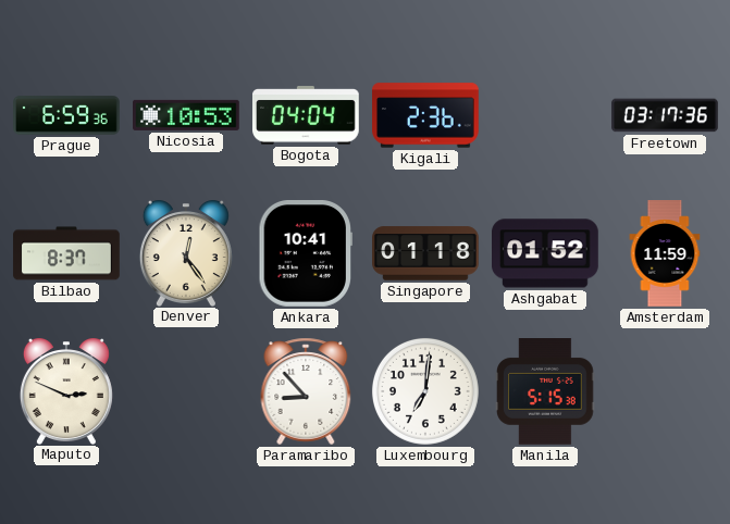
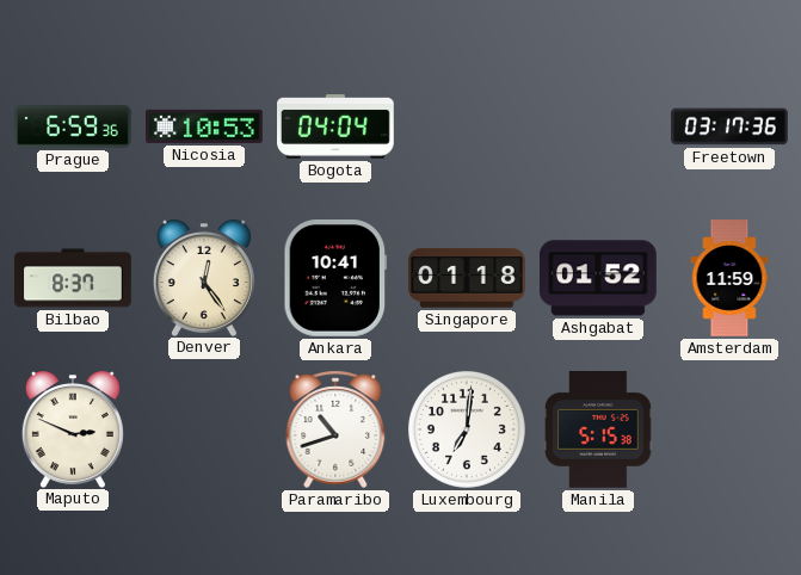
Kigali: 2:36 -> none
Paramaribo: 8:53 -> 10:42
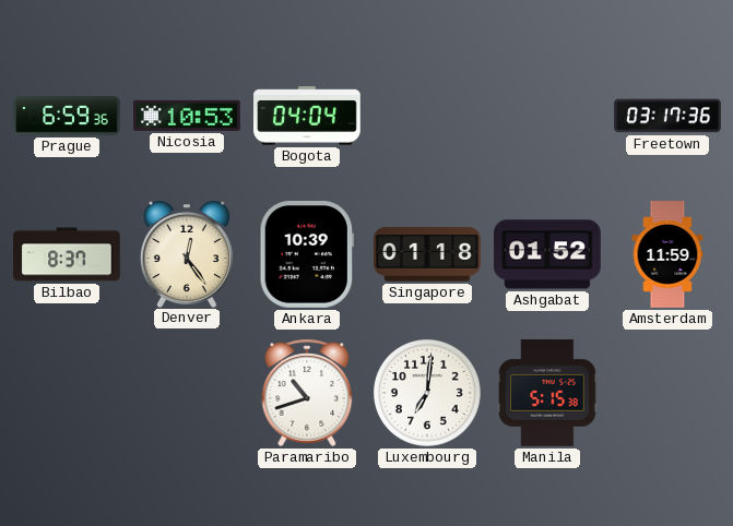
Ankara: 10:41 -> 10:39
Maputo: 2:49 -> none
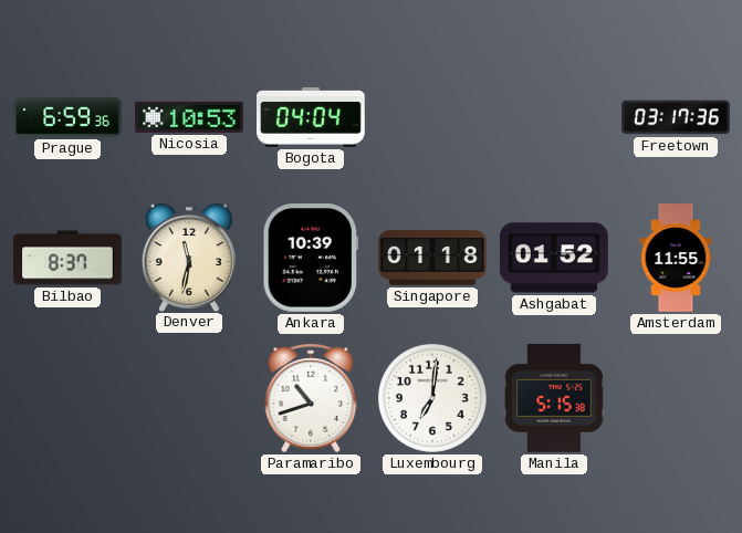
Denver: 12:24 -> 11:32
Amsterdam: 11:59 -> 11:55
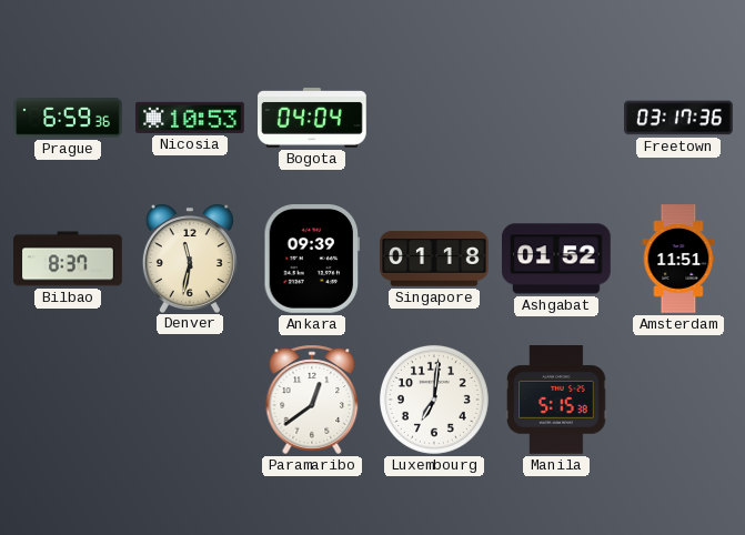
Ankara: 10:39 -> 09:39
Amsterdam: 11:55 -> 11:51
Paramaribo: 10:42 -> 12:39
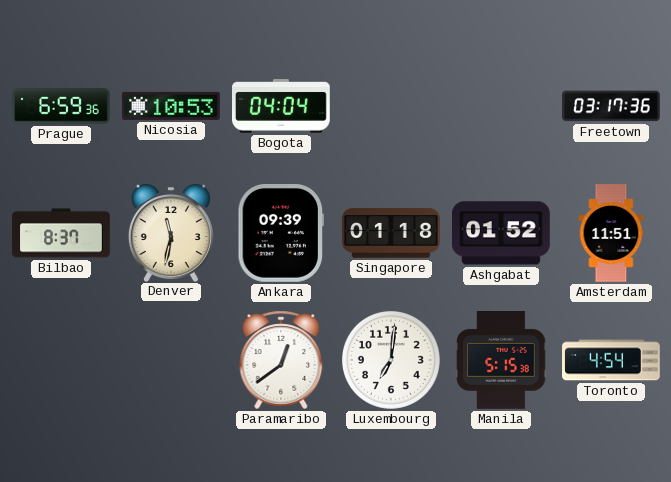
Toronto: none -> 4:54
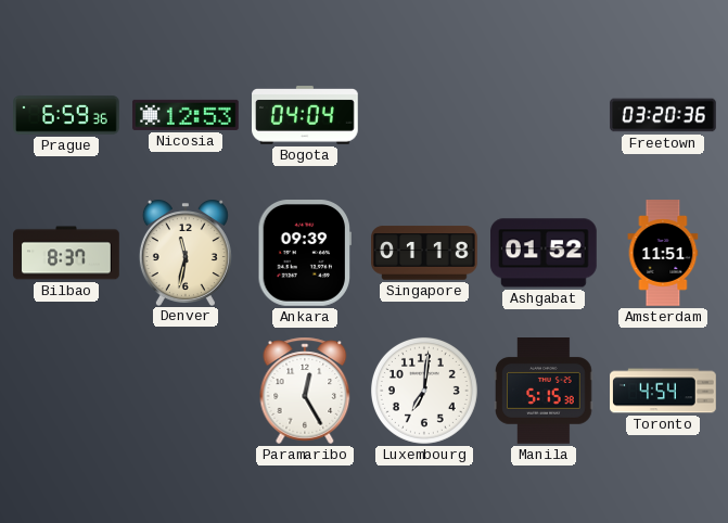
Nicosia: 10:53 -> 12:53
Freetown: 03:17 -> 03:20
Paramaribo: 12:39 -> 12:25
